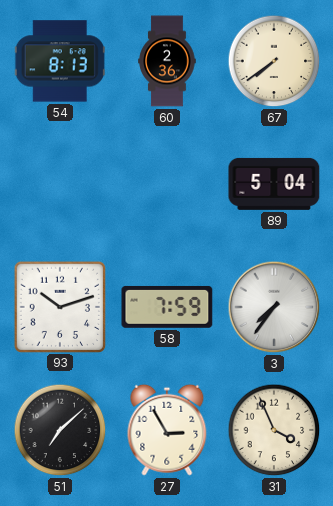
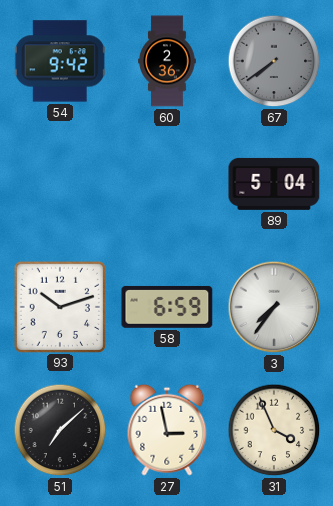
54: 8:13 -> 9:42
67 dial: cream -> grey
58: 7:59 -> 6:59
27: 2:55 -> 2:58
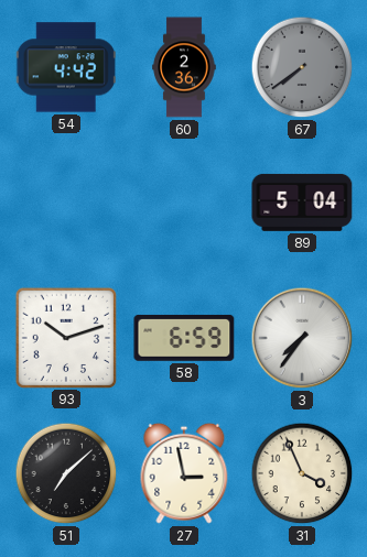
54: 9:42 -> 4:42
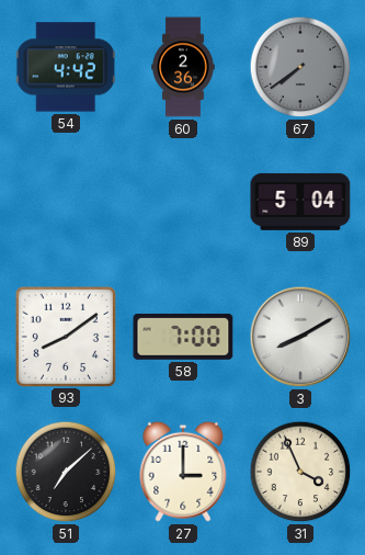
93: 10:12 -> 8:09
58: 6:59 -> 7:00
3: 7:36 -> 8:10
27: 2:58 -> 3:00
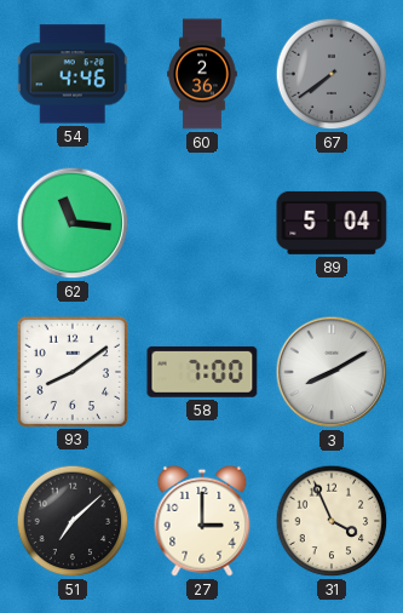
54: 4:42 -> 4:46
62: none -> 11:16
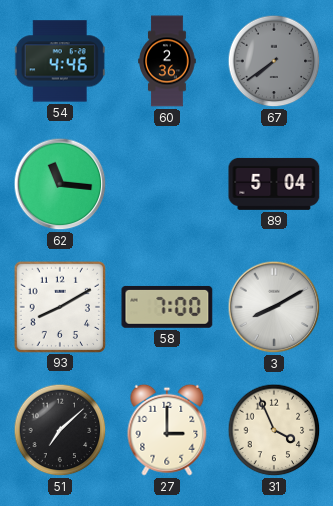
93: 8:09 -> 8:10
